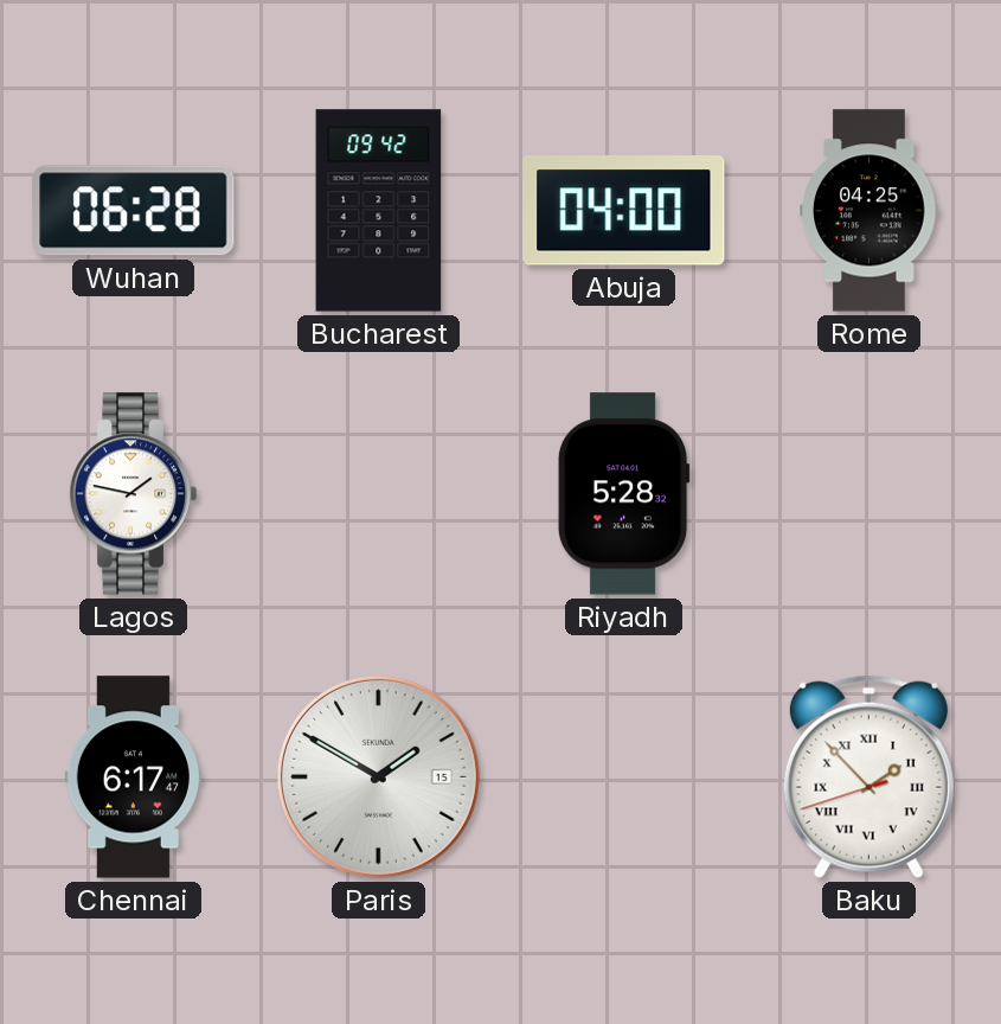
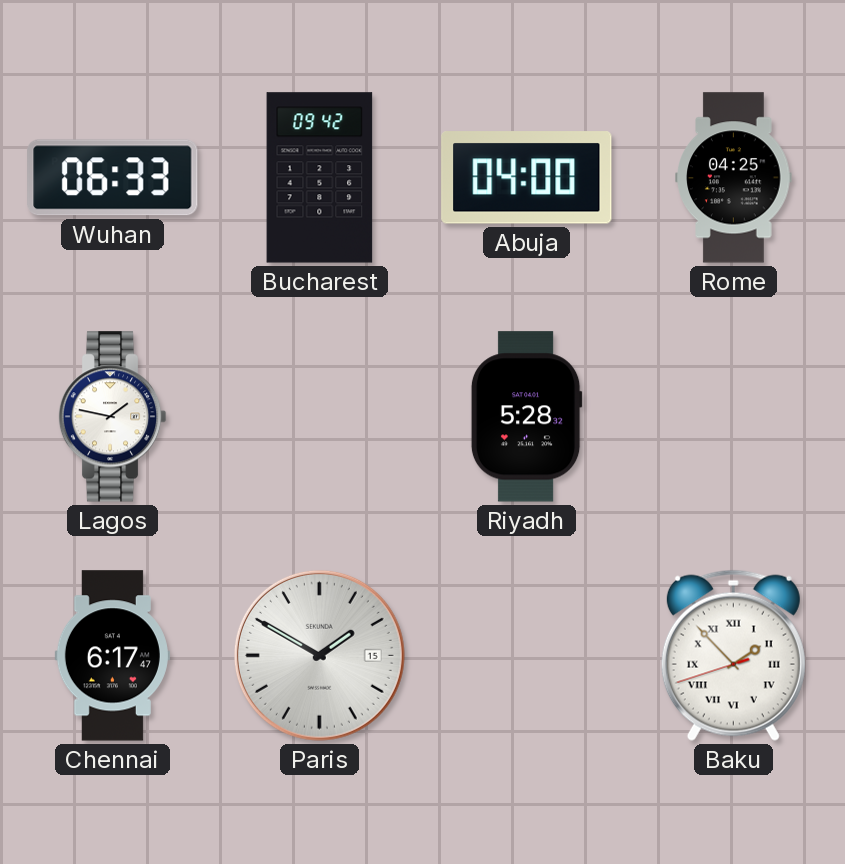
Wuhan: 06:28 -> 06:33
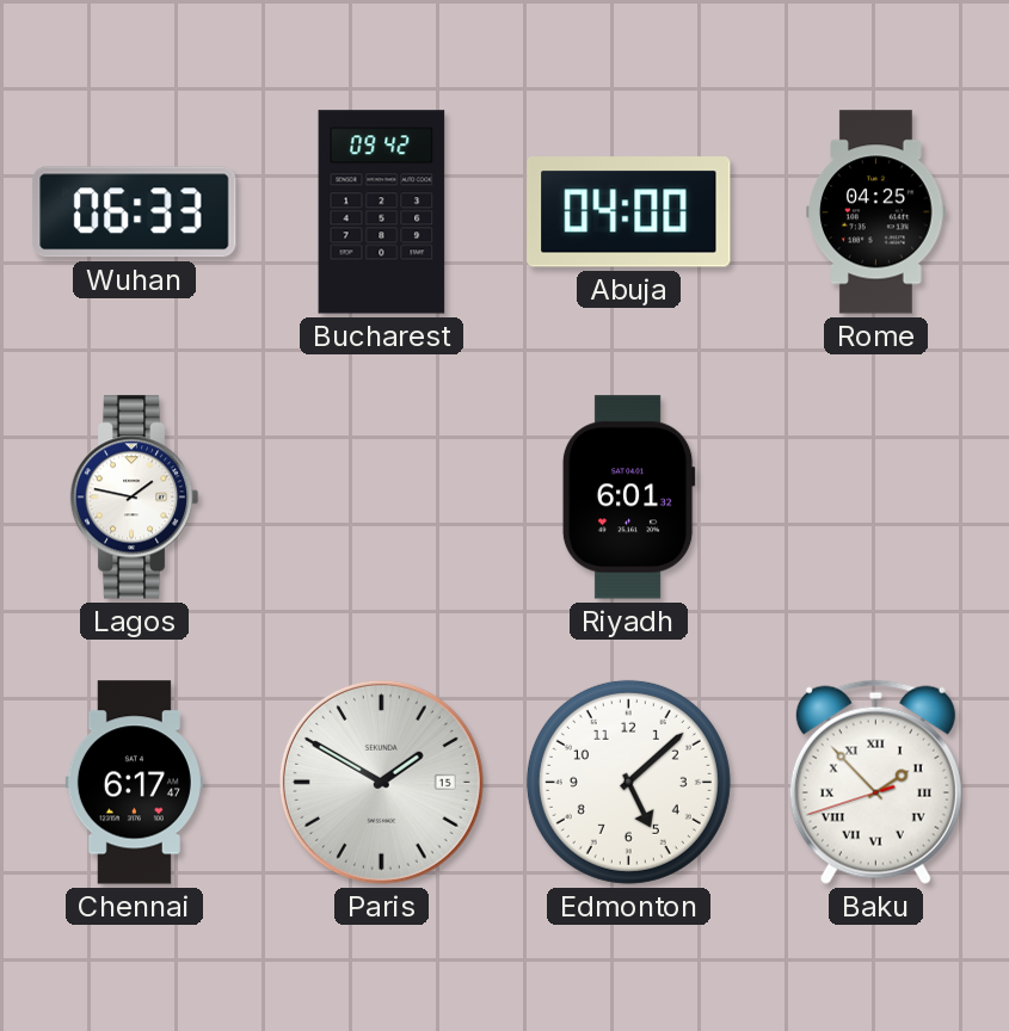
Riyadh: 5:28 -> 6:01
Edmonton: none -> 5:08
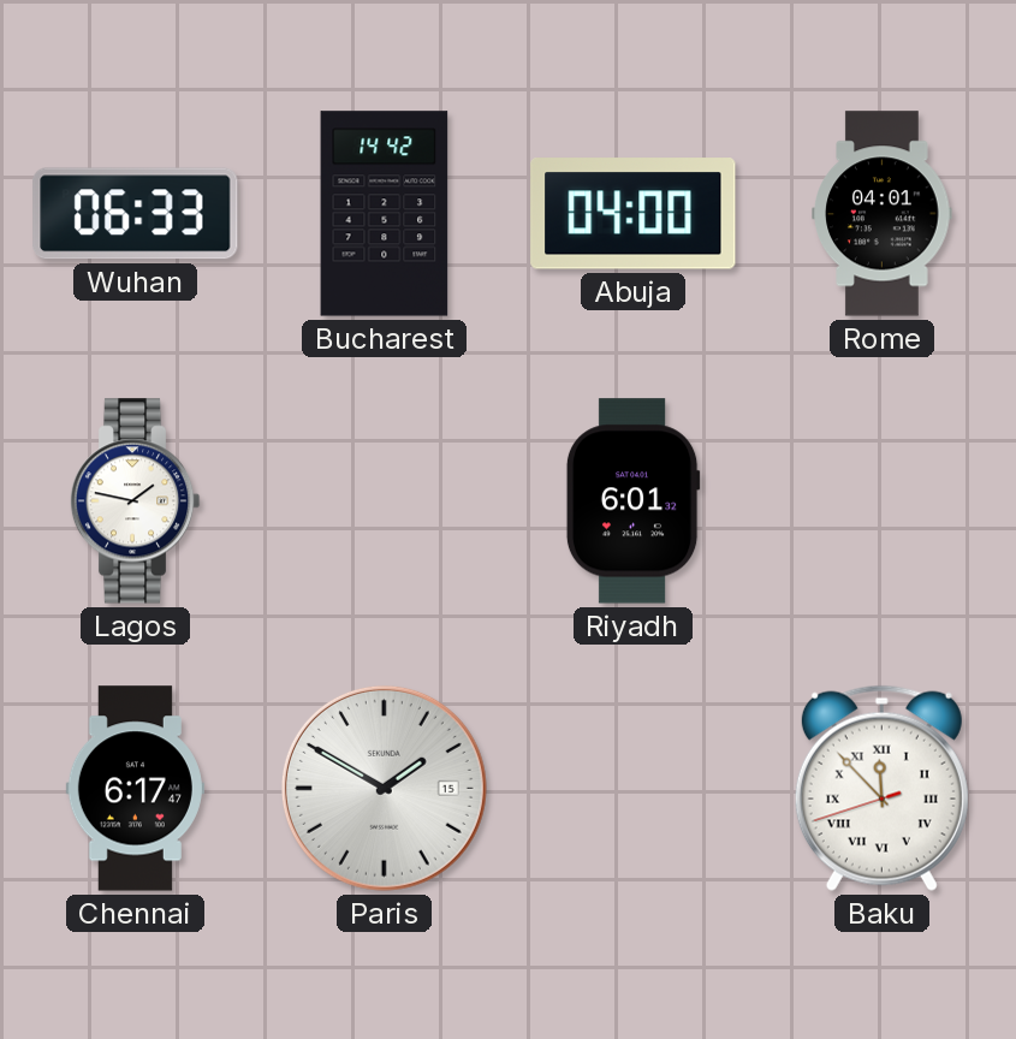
Bucharest: 09:42 -> 14:42
Rome: 04:25 -> 04:01
Edmonton: 5:08 -> none
Baku: 1:52 -> 11:52
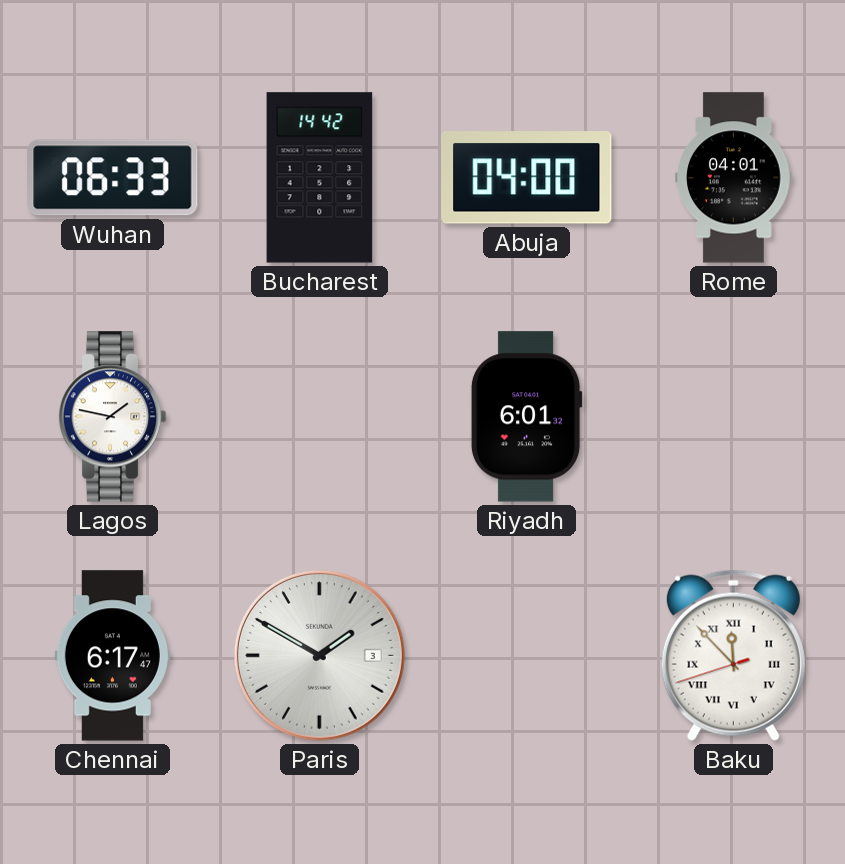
Paris date: 15 -> 3
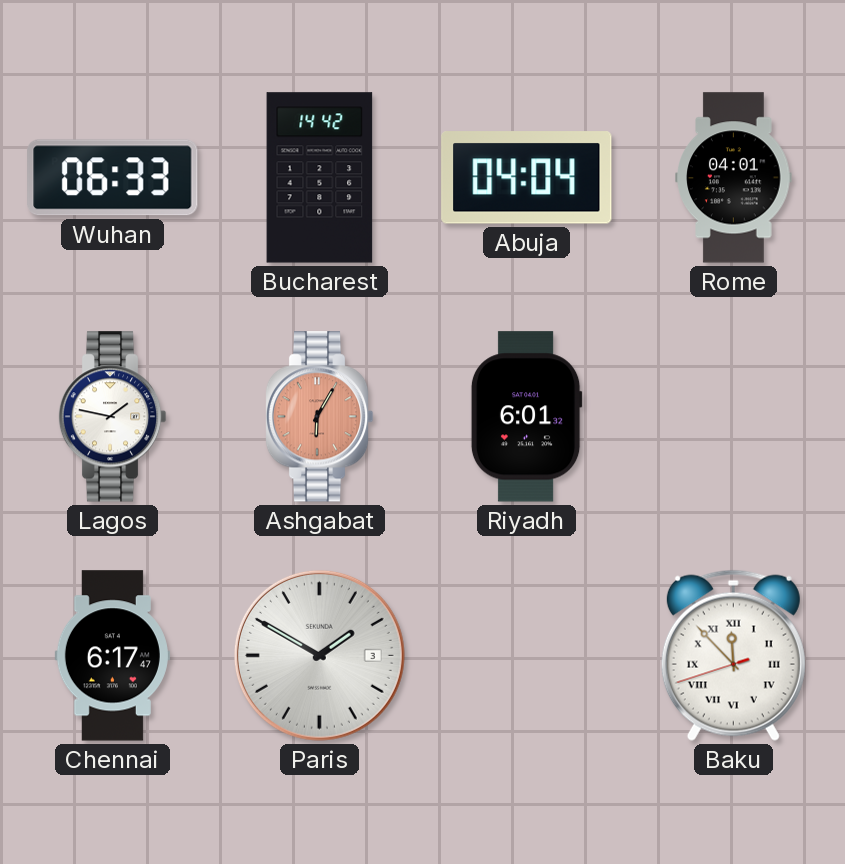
Abuja: 04:00 -> 04:04
Ashgabat: none -> 6:05
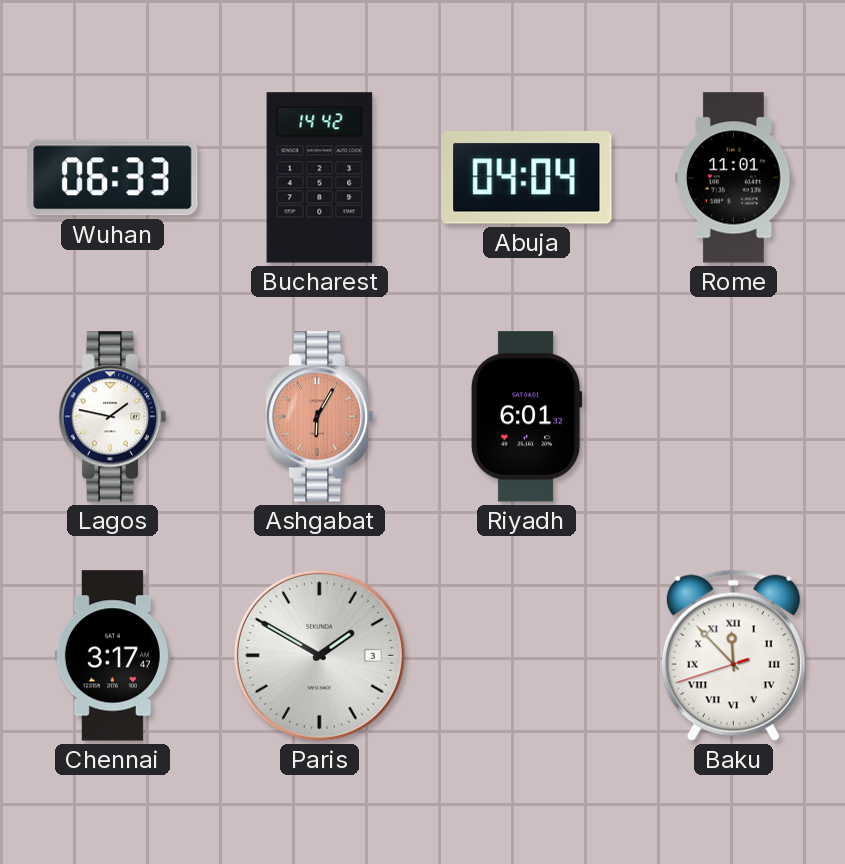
Rome: 04:01 -> 11:01
Chennai: 6:17 -> 3:17
